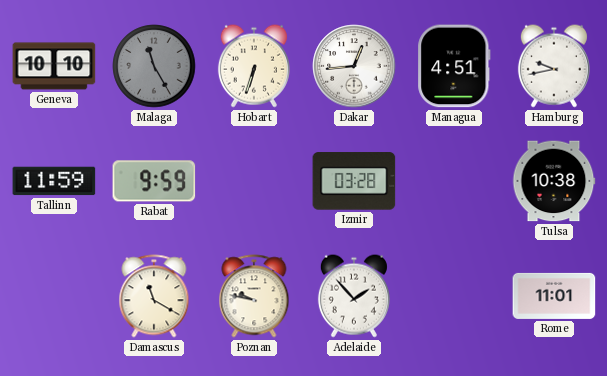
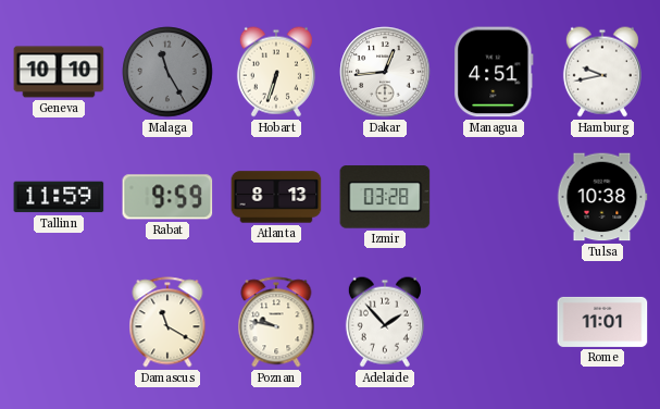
Atlanta: none -> 8:13
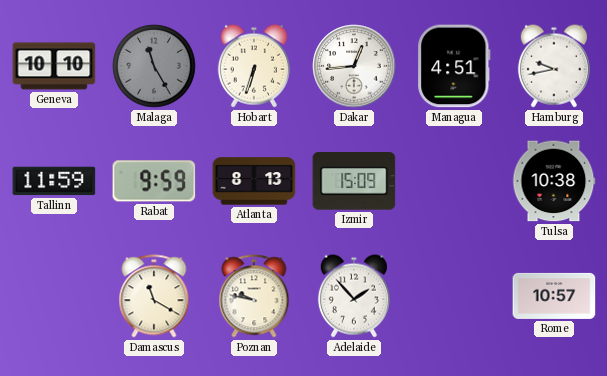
Izmir: 03:28 -> 15:09
Rome: 11:01 -> 10:57
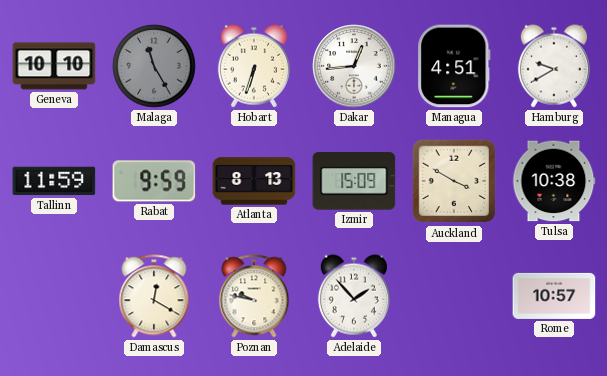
Hamburg: 9:43 -> 9:40
Auckland: none -> 3:50
Damascus: 11:20 -> 12:20
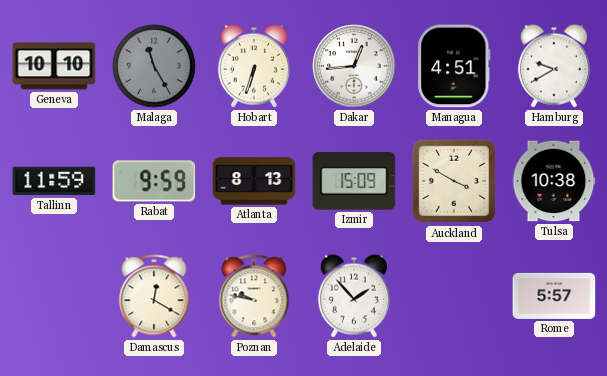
Rome: 10:57 -> 5:57
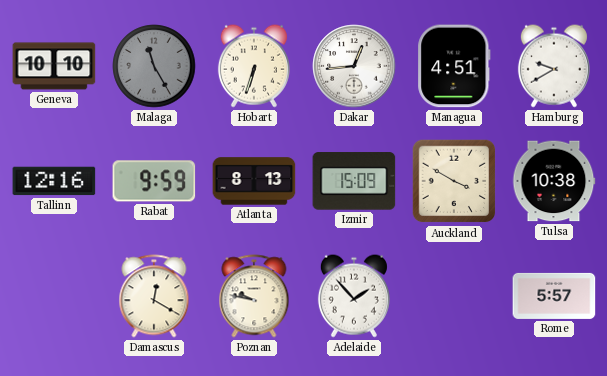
Tallinn: 11:59 -> 12:16
